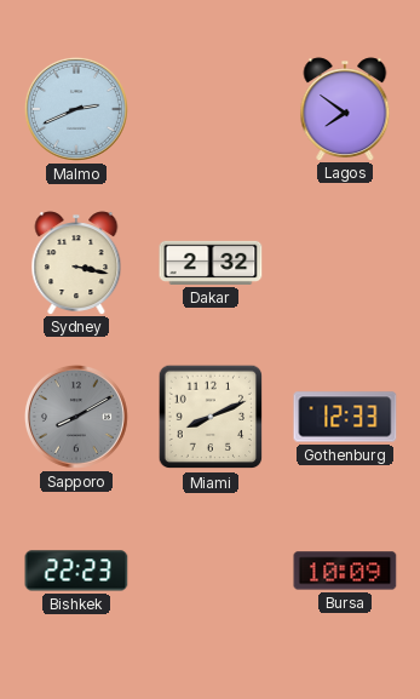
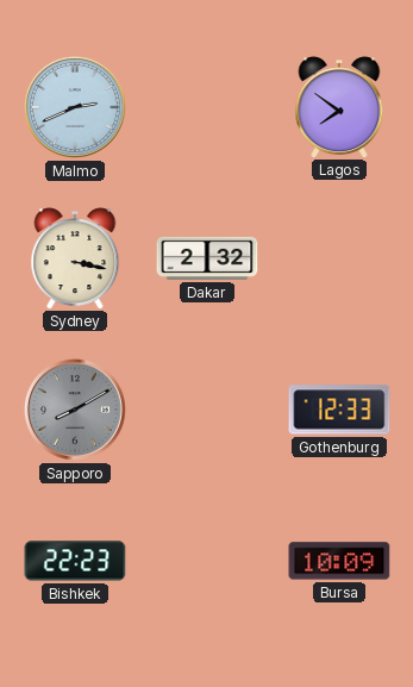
Miami: 8:11 -> none
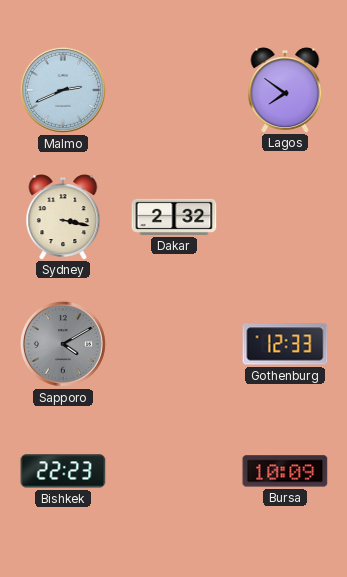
Sapporo: 8:10 -> 4:10
